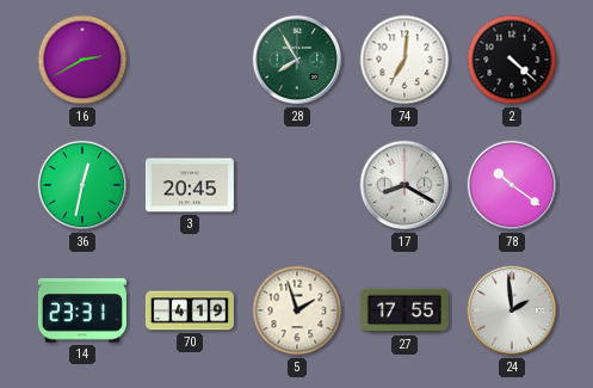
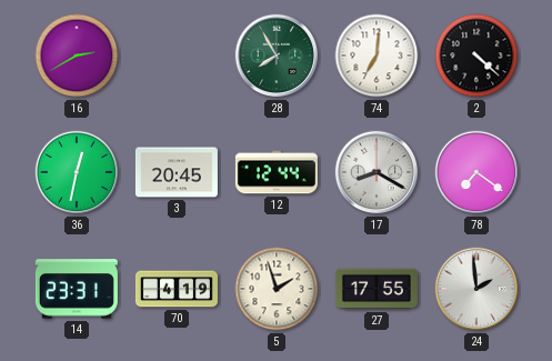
12: none -> 12:44
78: 10:21 -> 7:21
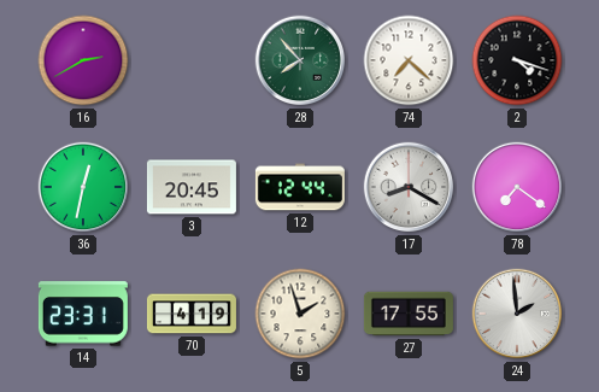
28: 7:55 -> 7:53
74: 7:01 -> 7:22
2: 4:22 -> 4:18
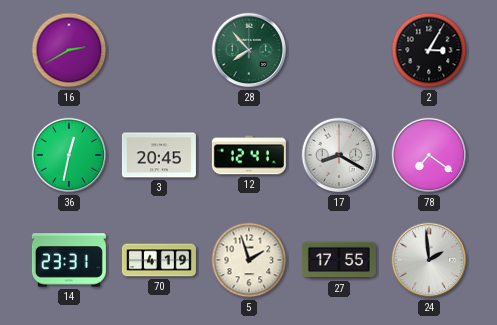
74: 7:22 -> none
2: 4:18 -> 3:05
12: 12:44 -> 12:41
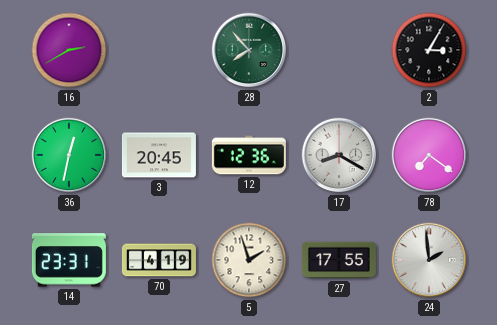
12: 12:41 -> 12:36
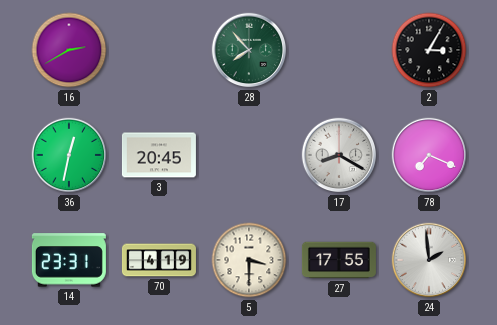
12: 12:36 -> none
78: 7:21 -> 7:19
5: 1:57 -> 3:30
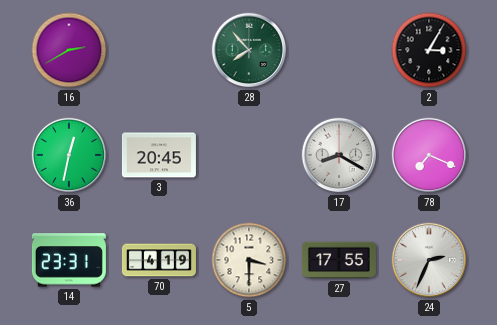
24: 1:59 -> 2:34
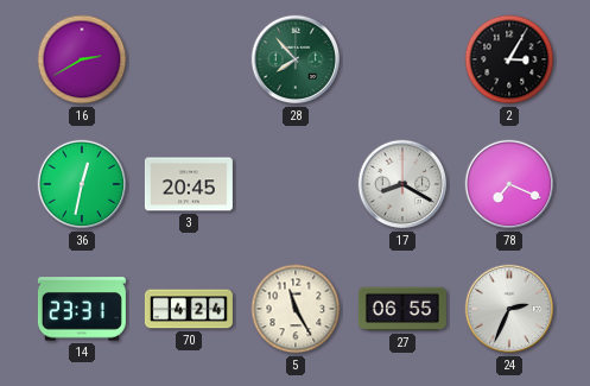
70: 4:19 -> 4:24
5: 3:30 -> 11:25
27: 17:55 -> 06:55
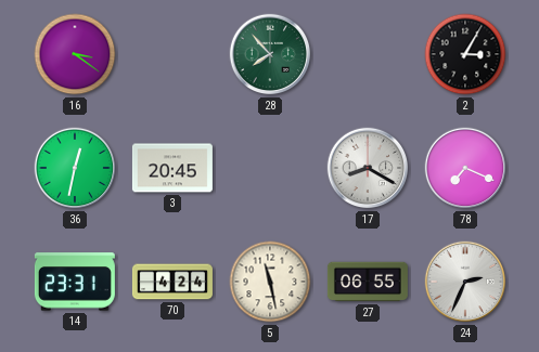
16: 2:40 -> 3:21
5: 11:25 -> 11:28
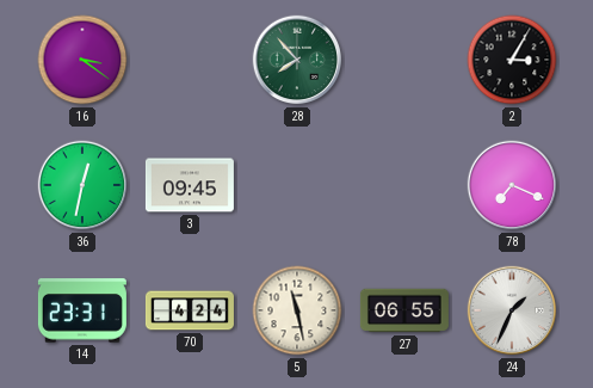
3: 20:45 -> 09:45
17: 8:20 -> none
24: 2:34 -> 1:34
